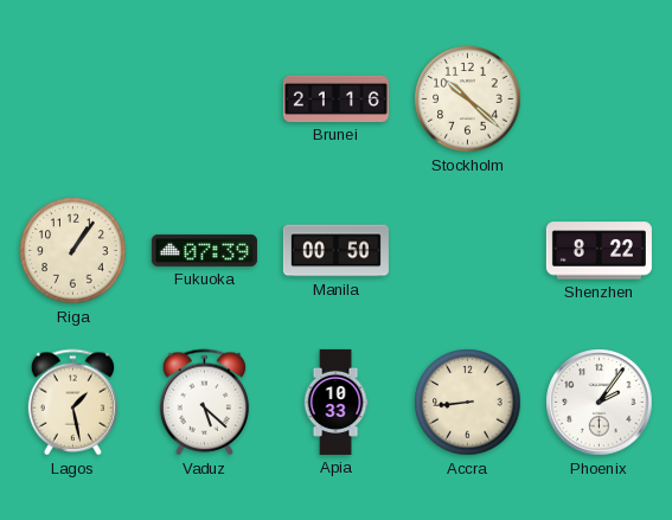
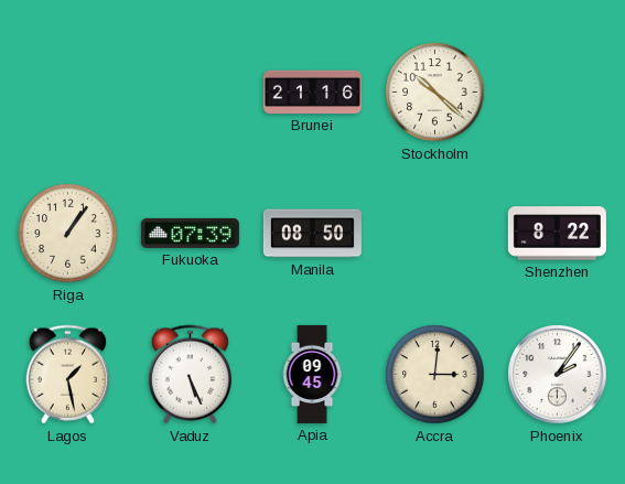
Manila: 00:50 -> 08:50
Vaduz: 5:22 -> 5:26
Apia: 10:33 -> 09:45
Accra: 8:44 -> 3:01
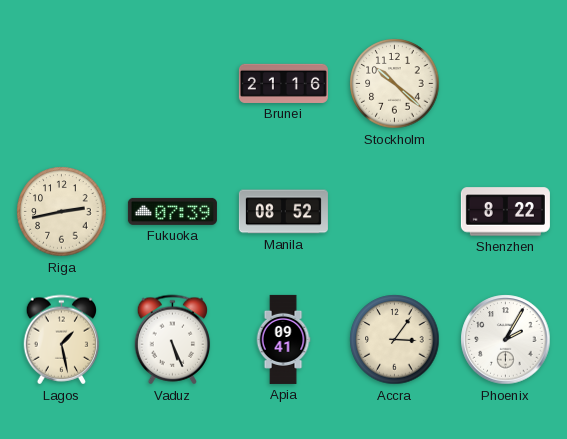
Riga: 1:06 -> 2:43
Manila: 08:50 -> 08:52
Apia: 09:45 -> 09:41
Accra: 3:01 -> 3:06
Phoenix: 2:06 -> 2:05
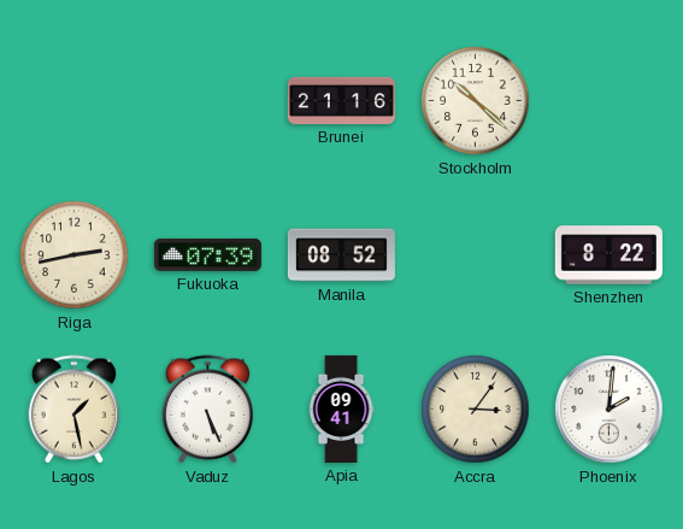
Phoenix: 2:05 -> 2:01
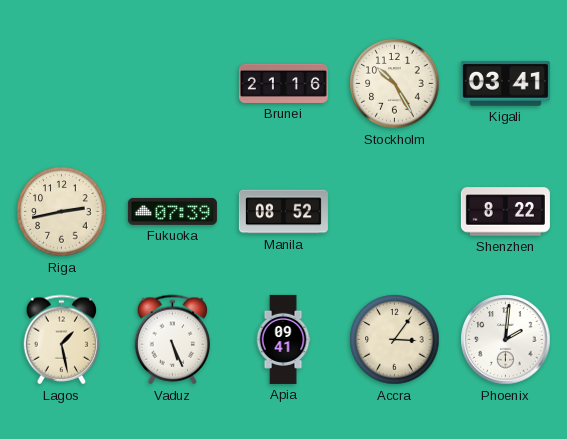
Stockholm: 10:22 -> 10:25
Kigali: none -> 03:41
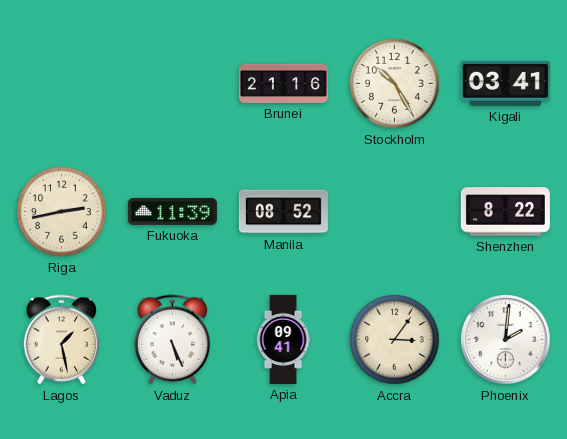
Fukuoka: 07:39 -> 11:39
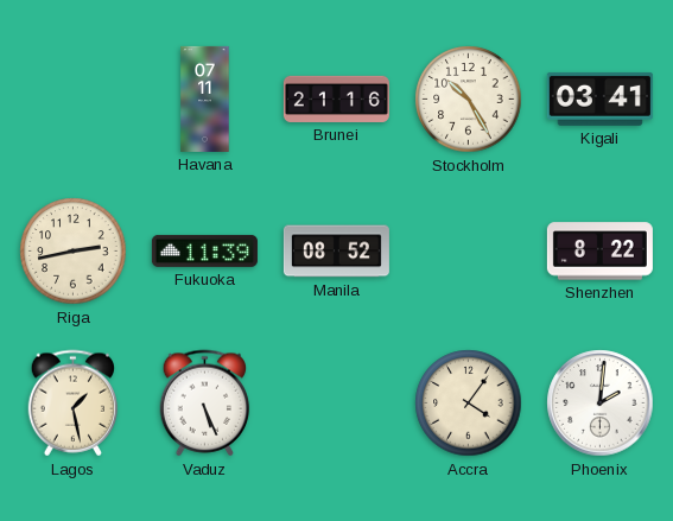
Havana: none -> 07:11
Apia: 09:41 -> none
Accra: 3:06 -> 4:06
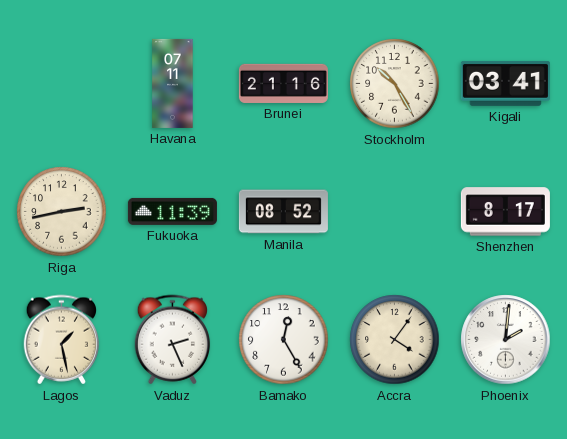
Shenzhen: 8:22 -> 8:17
Vaduz: 5:26 -> 2:26
Bamako: none -> 12:25
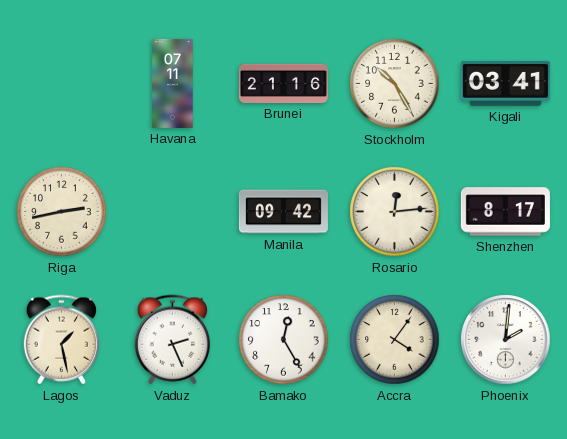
Fukuoka: 11:39 -> none
Manila: 08:52 -> 09:42
Rosario: none -> 12:14
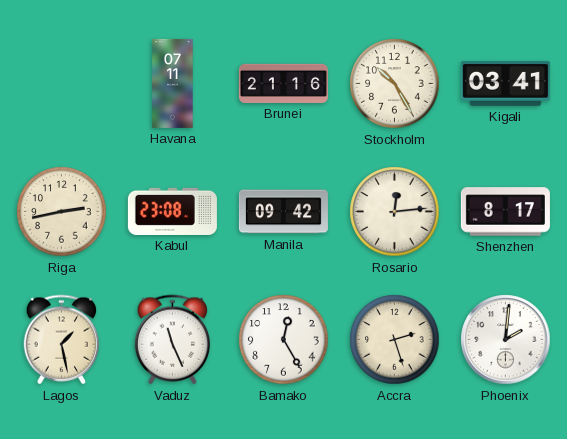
Kabul: none -> 23:08
Vaduz: 2:26 -> 11:26
Accra: 4:06 -> 2:27
